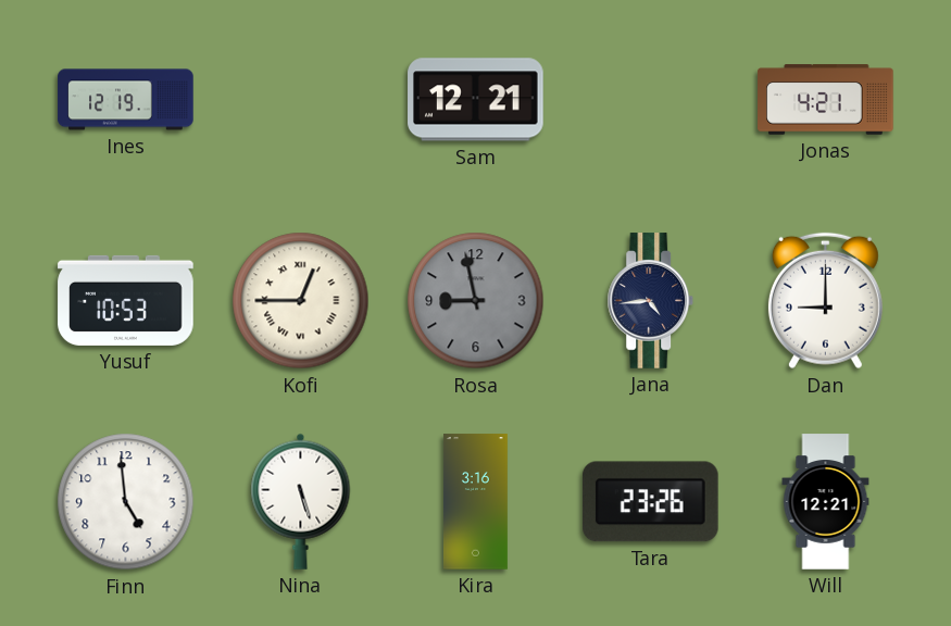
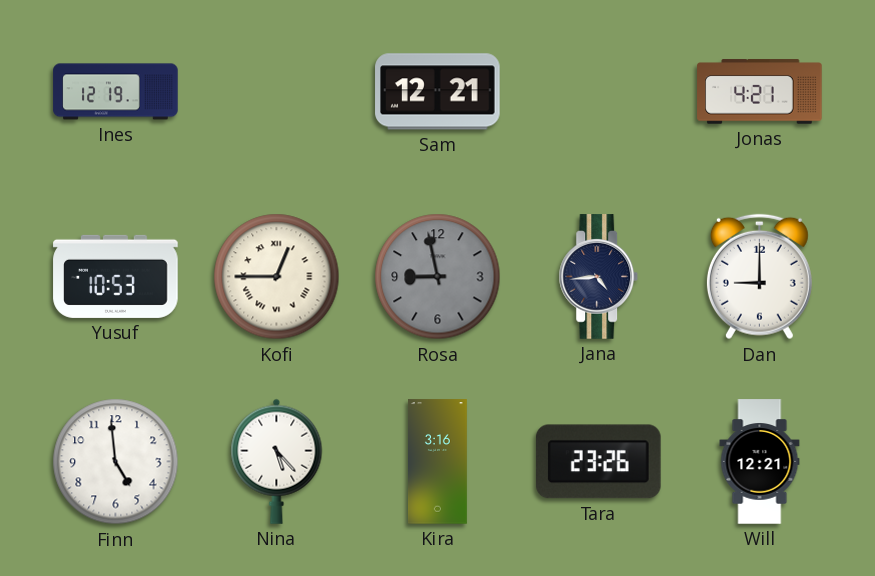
Nina: 5:27 -> 5:23
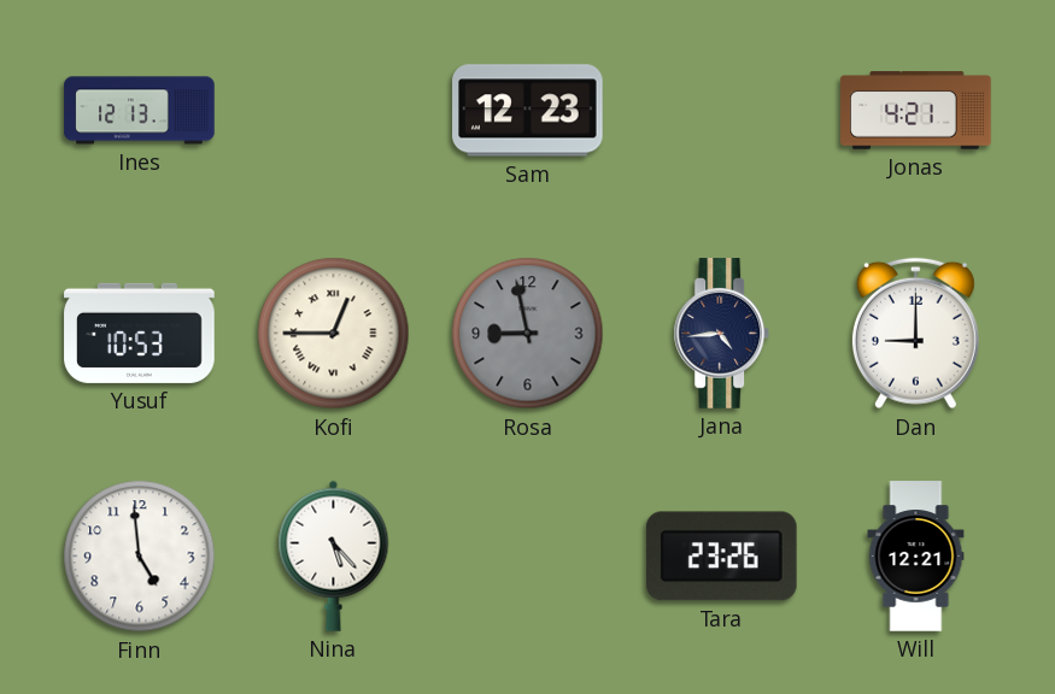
Ines: 12:19 -> 12:13
Sam: 12:21 -> 12:23
Kira: 3:16 -> none
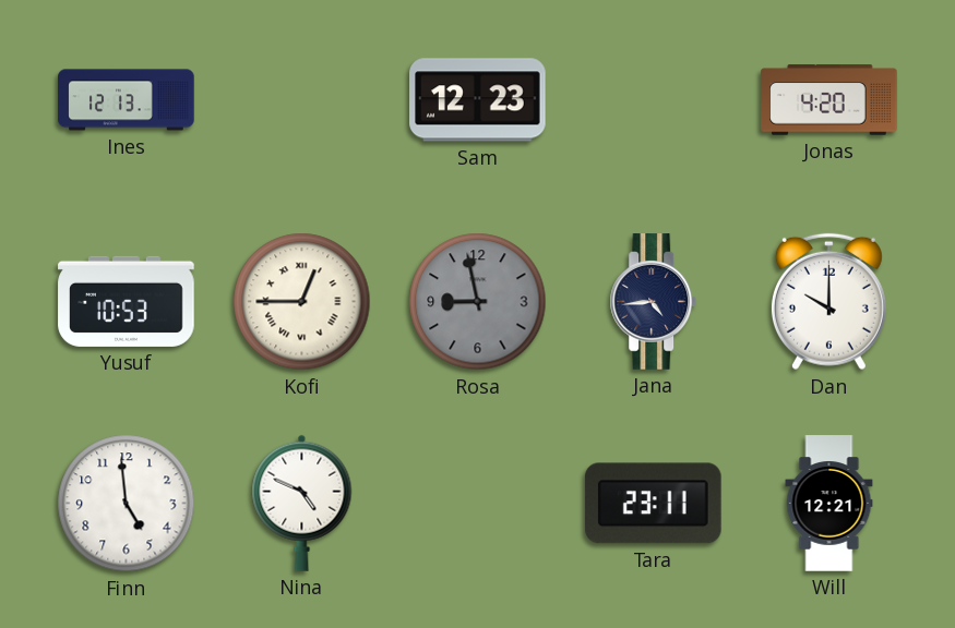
Jonas: 4:21 -> 4:20
Dan: 9:00 -> 10:00
Nina: 5:23 -> 4:49
Tara: 23:26 -> 23:11
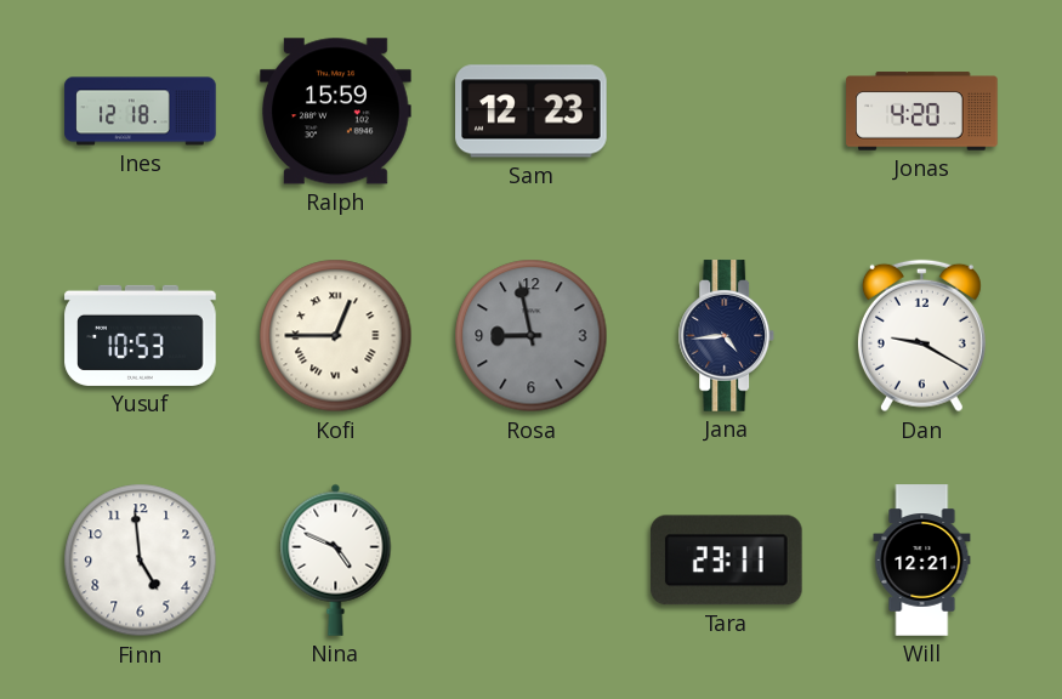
Ines: 12:13 -> 12:18
Ralph: none -> 15:59
Dan: 10:00 -> 9:20
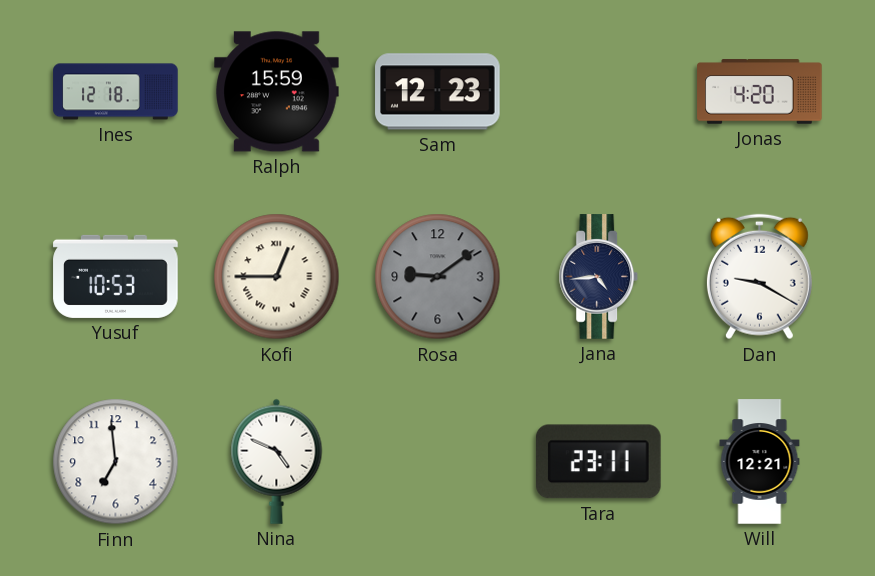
Rosa: 8:58 -> 9:09
Finn: 4:59 -> 6:59
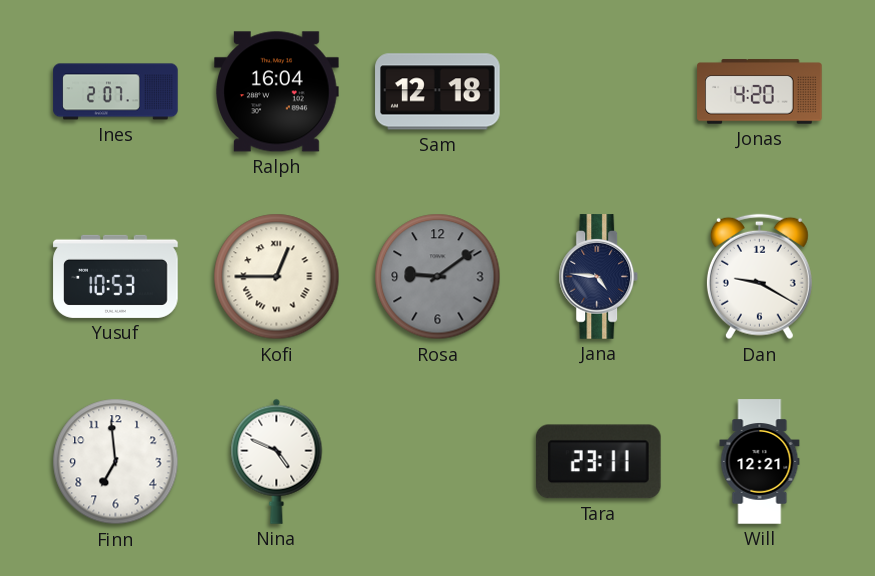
Ines: 12:18 -> 2:07
Ralph: 15:59 -> 16:04
Sam: 12:23 -> 12:18
Jana: 4:44 -> 4:46
